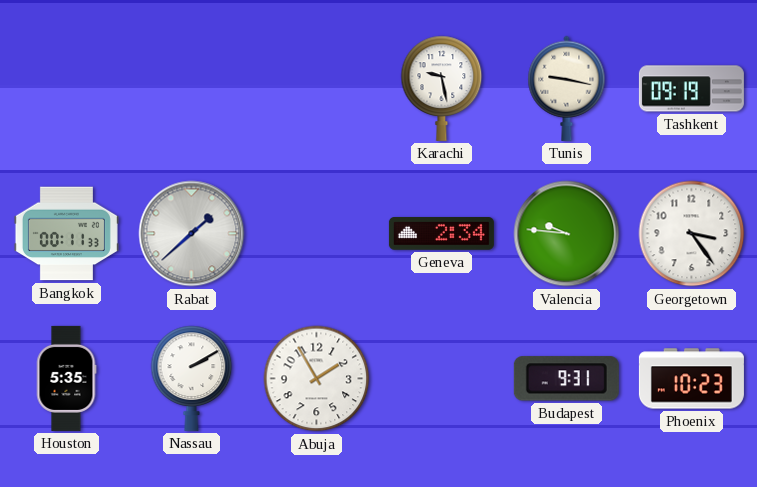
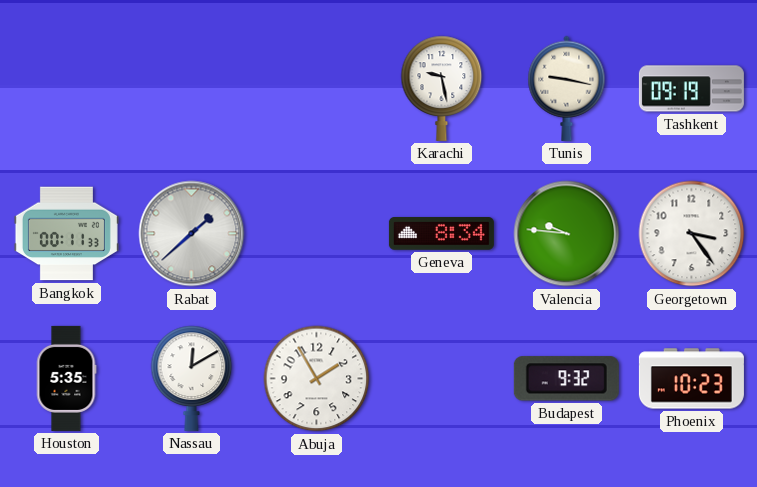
Geneva: 2:34 -> 8:34
Nassau: 2:10 -> 12:10
Budapest: 9:31 -> 9:32
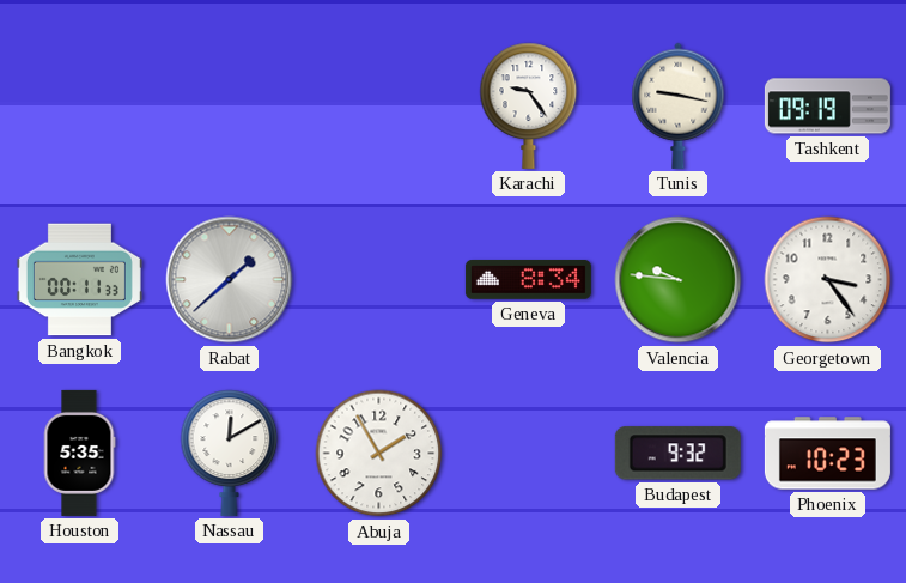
Karachi: 9:28 -> 9:24
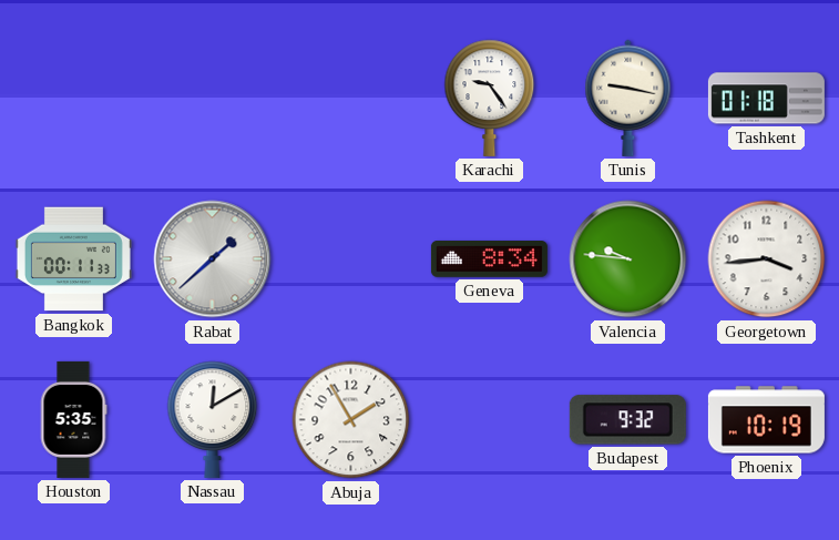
Tashkent: 09:19 -> 01:18
Georgetown: 3:24 -> 3:44
Phoenix: 10:23 -> 10:19
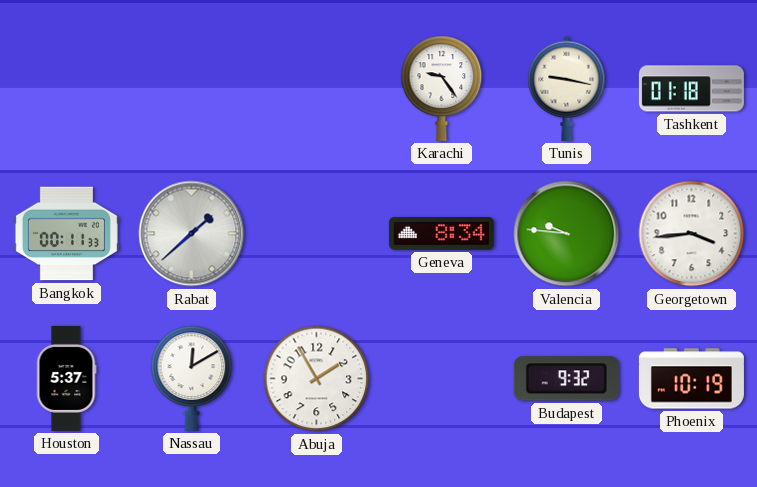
Houston: 5:35 -> 5:37
